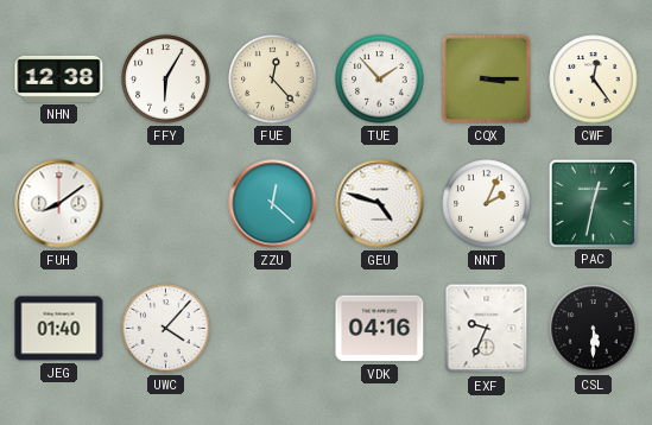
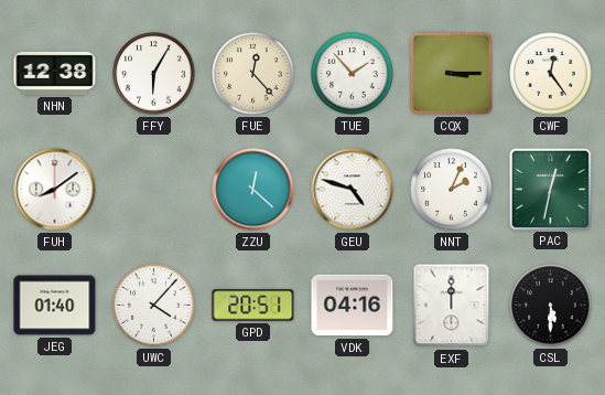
GPD: none -> 20:51
EXF: 9:34 -> 12:00
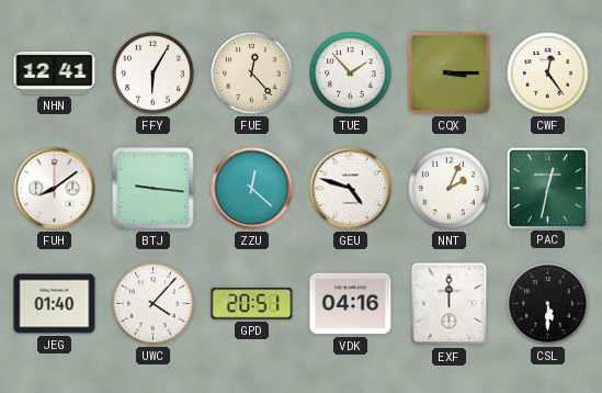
NHN: 12:38 -> 12:41
BTJ: none -> 9:16
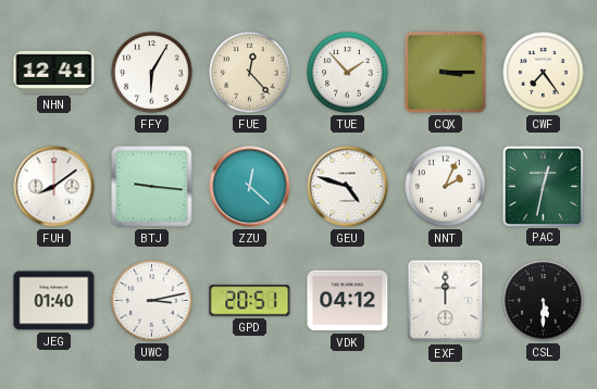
CWF: 12:24 -> 7:24
UWC: 4:07 -> 3:13
VDK: 04:16 -> 04:12
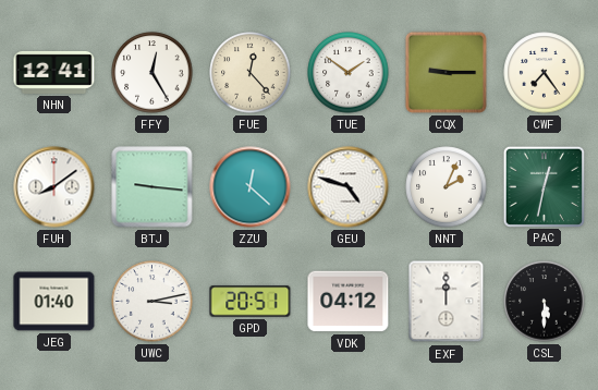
FFY: 6:05 -> 12:25
TUE: 1:53 -> 1:51
CQX: 3:15 -> 9:15
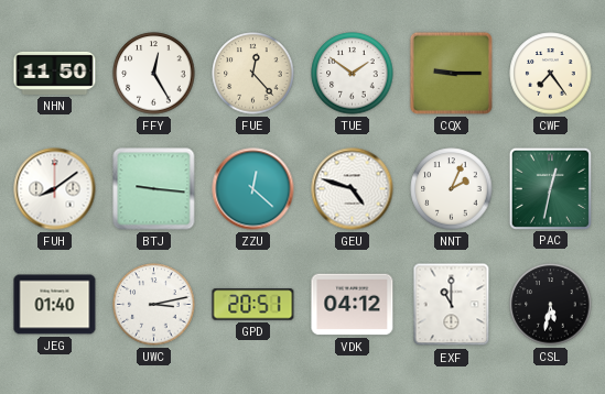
NHN: 12:41 -> 11:50
EXF: 12:00 -> 11:00
CSL: 5:30 -> 5:32
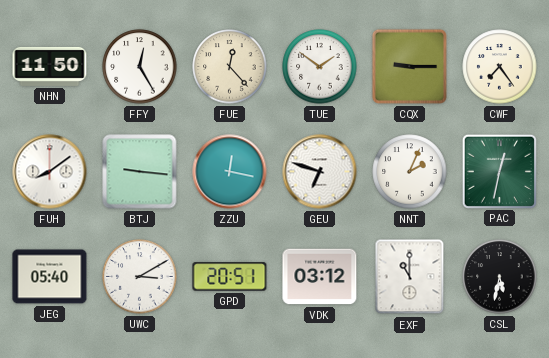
ZZU: 12:22 -> 12:17
GEU: 4:48 -> 6:48
JEG: 01:40 -> 05:40
UWC: 3:13 -> 3:10
VDK: 04:12 -> 03:12
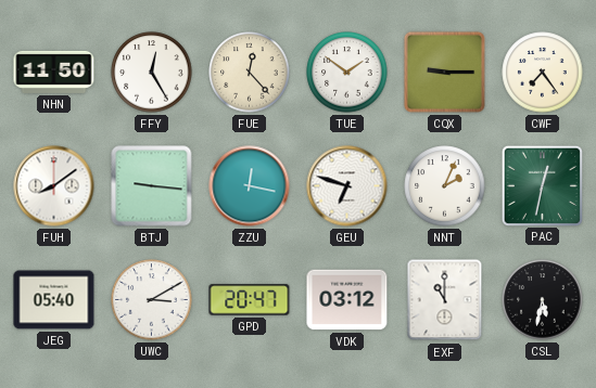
GPD: 20:51 -> 20:47
